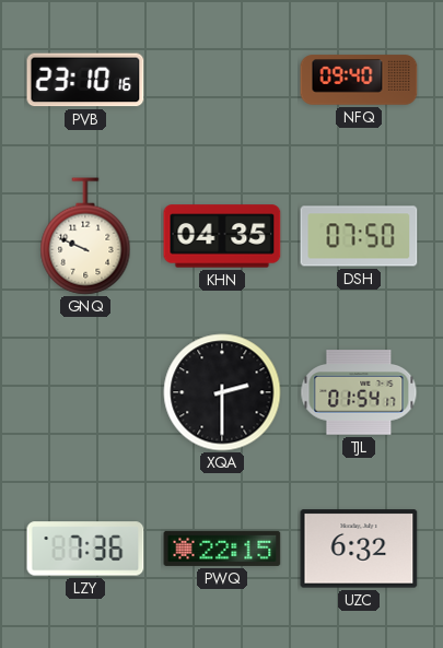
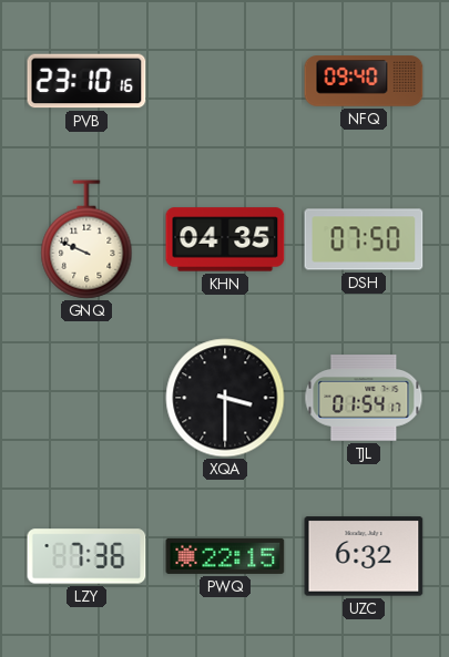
XQA: 2:30 -> 3:30
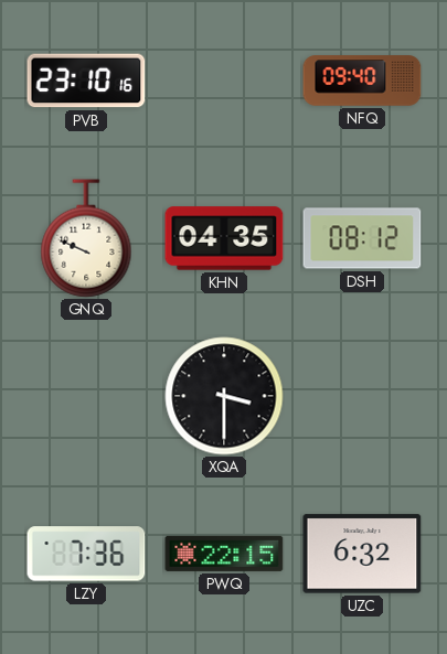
DSH: 07:50 -> 08:12
TJL: 01:54 -> none
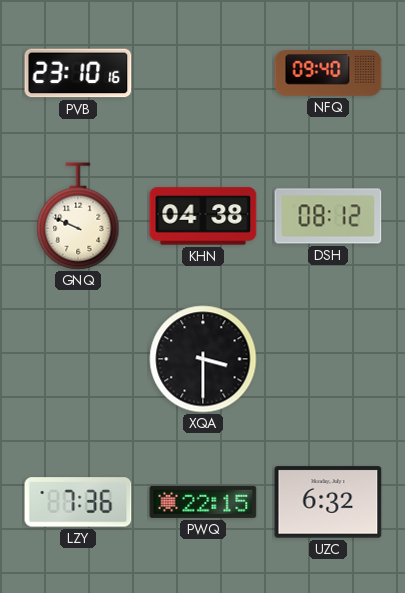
KHN: 04:35 -> 04:38
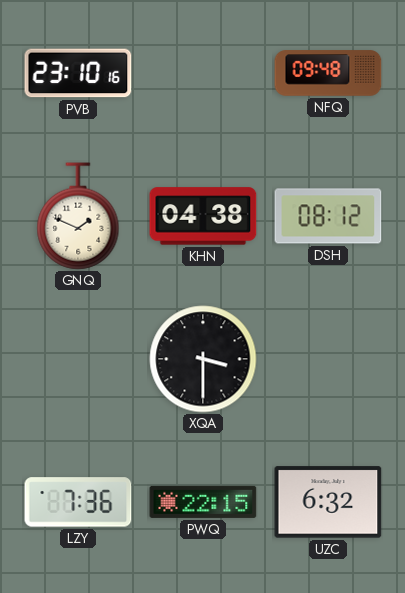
NFQ: 09:40 -> 09:48
GNQ: 9:49 -> 1:49
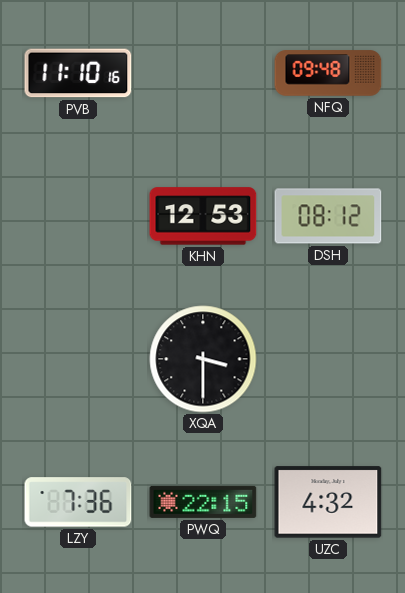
PVB: 23:10 -> 11:10
GNQ: 1:49 -> none
KHN: 04:38 -> 12:53
UZC: 6:32 -> 4:32
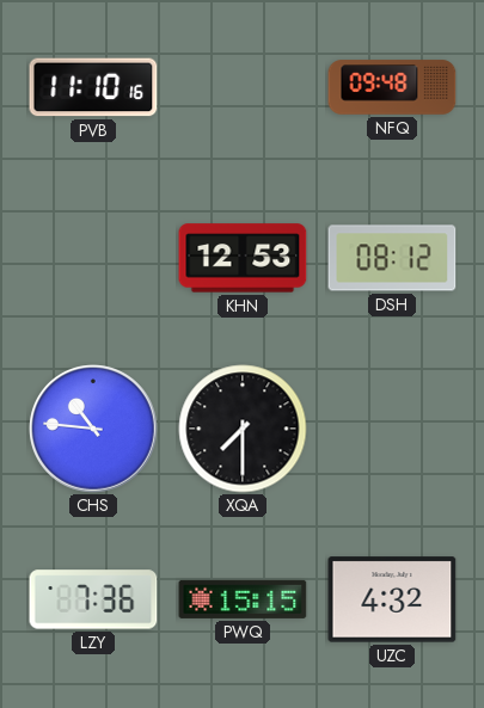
CHS: none -> 10:46
XQA: 3:30 -> 7:30
PWQ: 22:15 -> 15:15
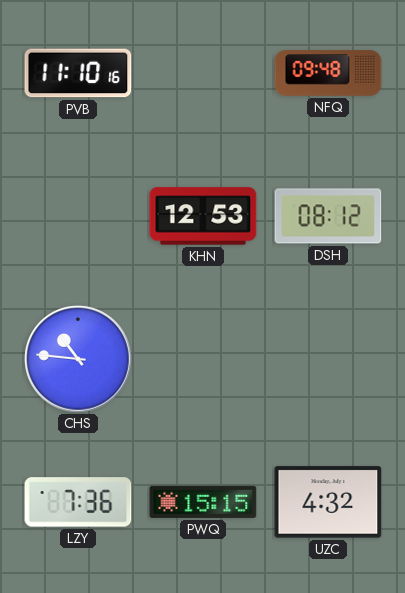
XQA: 7:30 -> none
